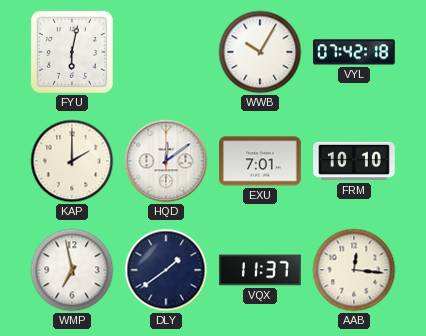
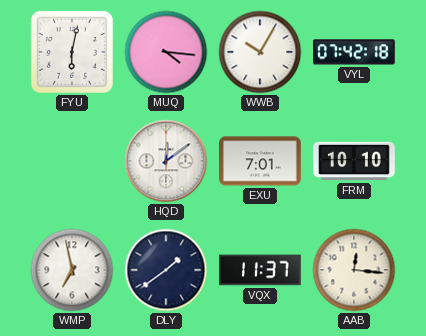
MUQ: none -> 4:16
KAP: 2:00 -> none
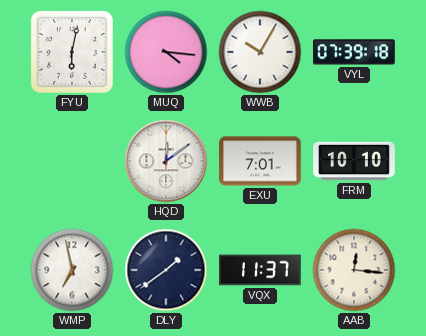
VYL: 07:42 -> 07:39
